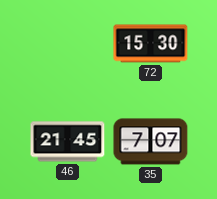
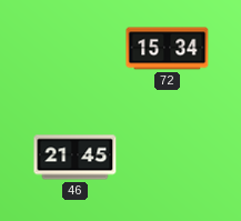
72: 15:30 -> 15:34
35: 7:07 -> none
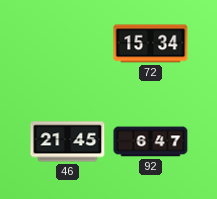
92: none -> 6:47
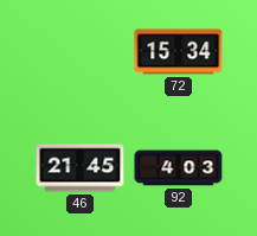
92: 6:47 -> 4:03
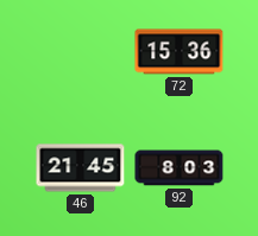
72: 15:34 -> 15:36
92: 4:03 -> 8:03
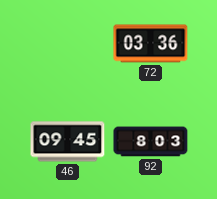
72: 15:36 -> 03:36
46: 21:45 -> 09:45
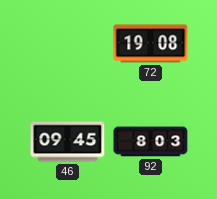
72: 03:36 -> 19:08
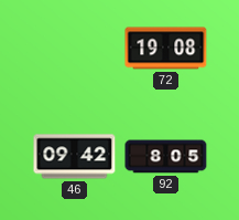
46: 09:45 -> 09:42
92: 8:03 -> 8:05
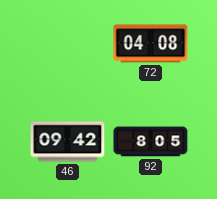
72: 19:08 -> 04:08
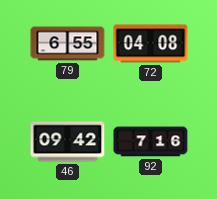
79: none -> 6:55
92: 8:05 -> 7:16
